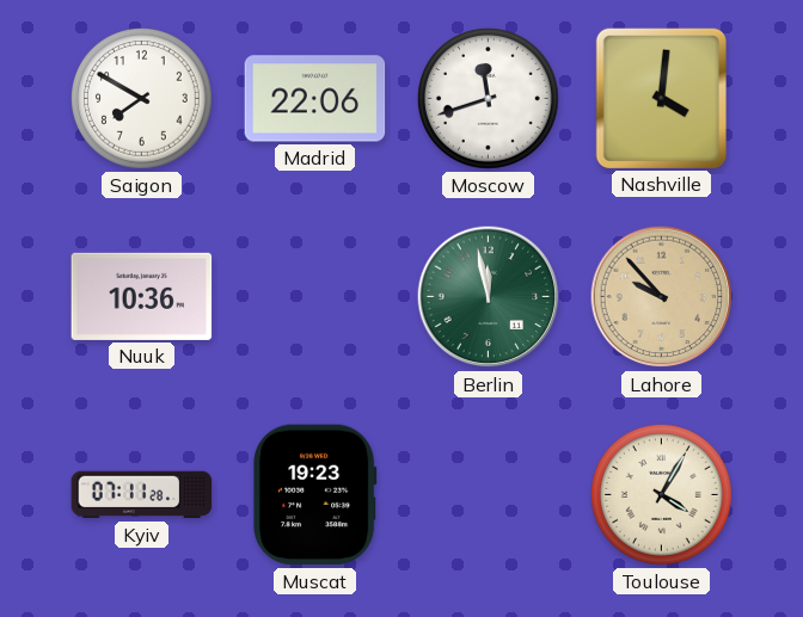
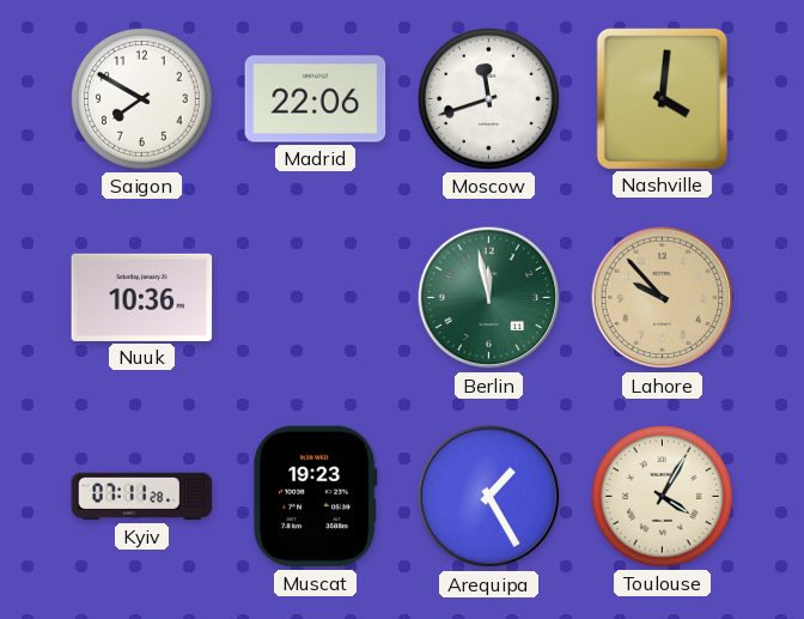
Arequipa: none -> 1:25
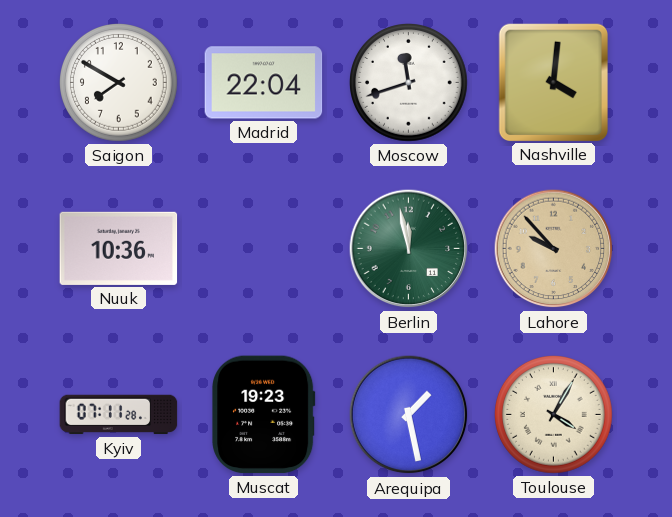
Madrid: 22:06 -> 22:04
Arequipa: 1:25 -> 1:28
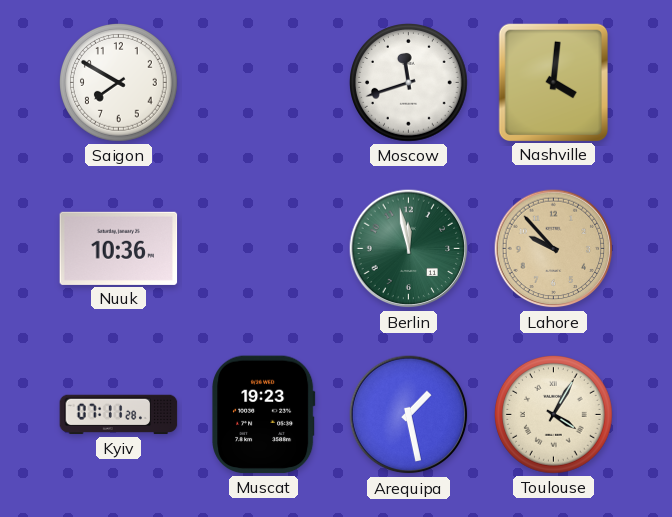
Madrid: 22:04 -> none
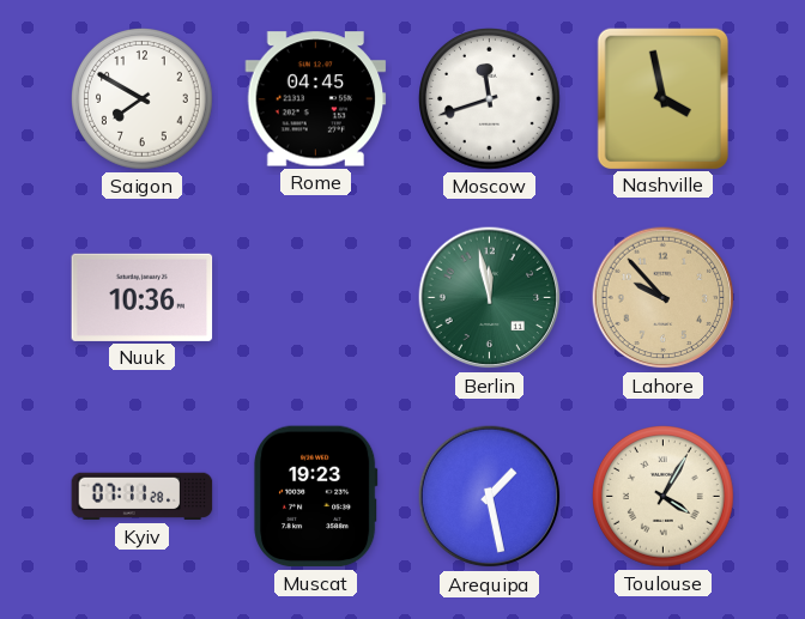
Rome: none -> 04:45
Nashville: 4:01 -> 3:58
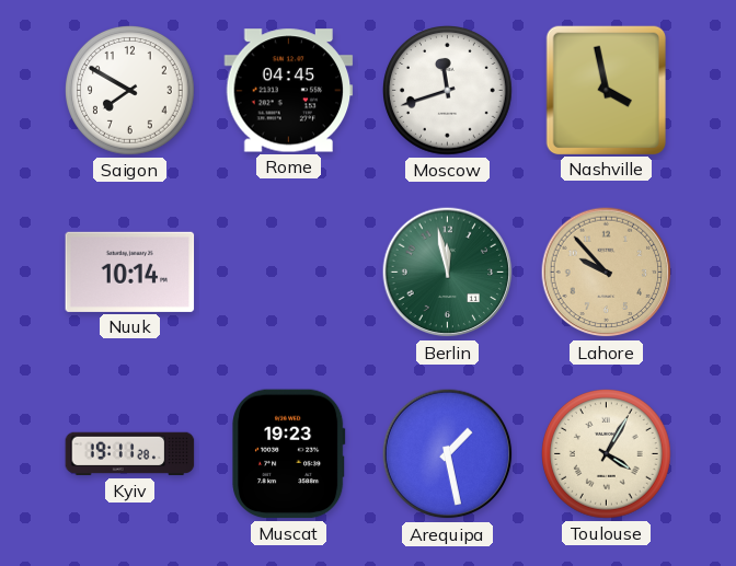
Nuuk: 10:36 -> 10:14
Kyiv: 07:11 -> 19:11
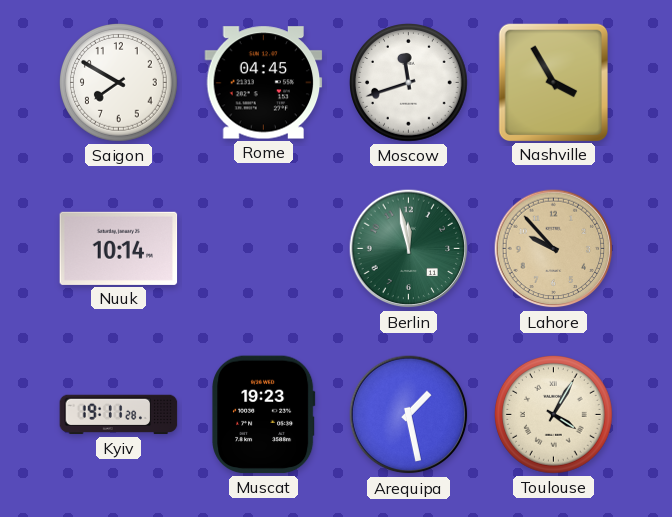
Nashville: 3:58 -> 3:55
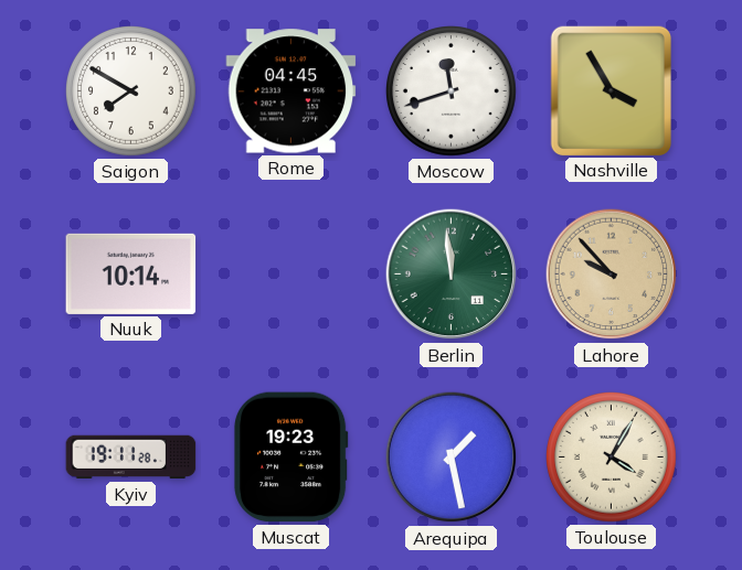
Berlin: 11:58 -> 11:59
